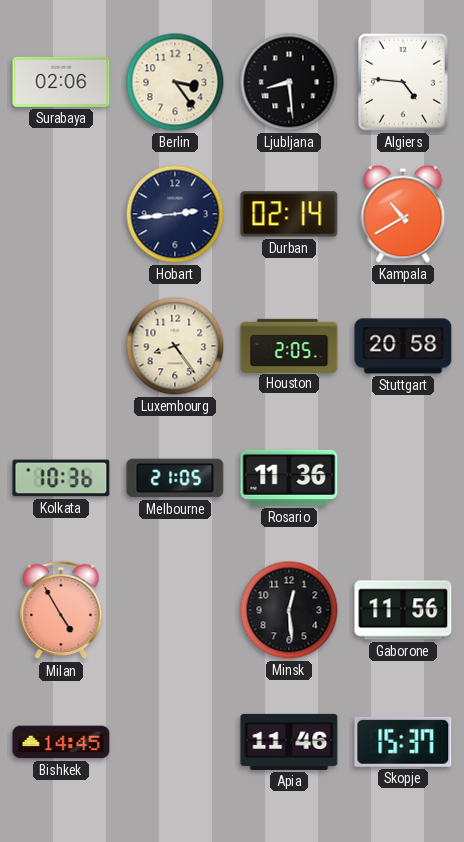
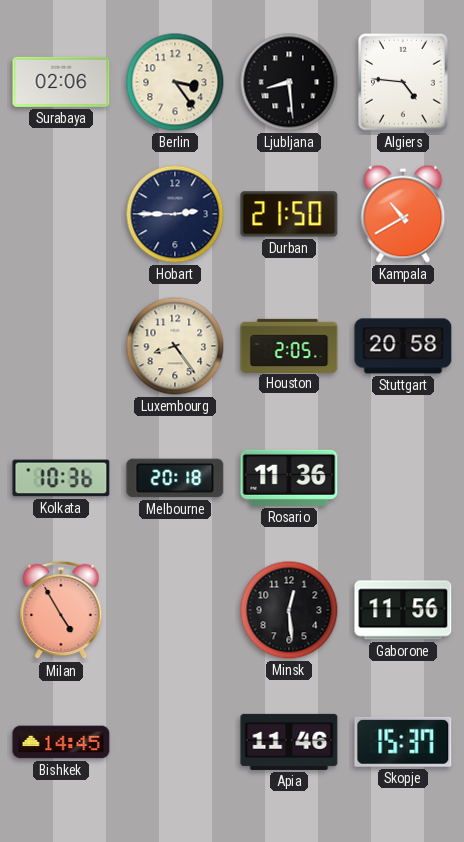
Hobart: 2:44 -> 2:45
Durban: 02:14 -> 21:50
Melbourne: 21:05 -> 20:18
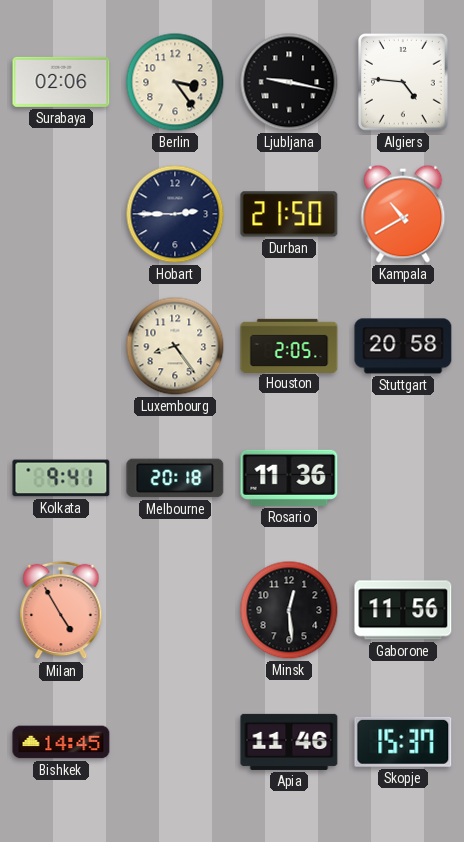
Ljubljana: 8:29 -> 9:17
Kolkata: 10:36 -> 9:41
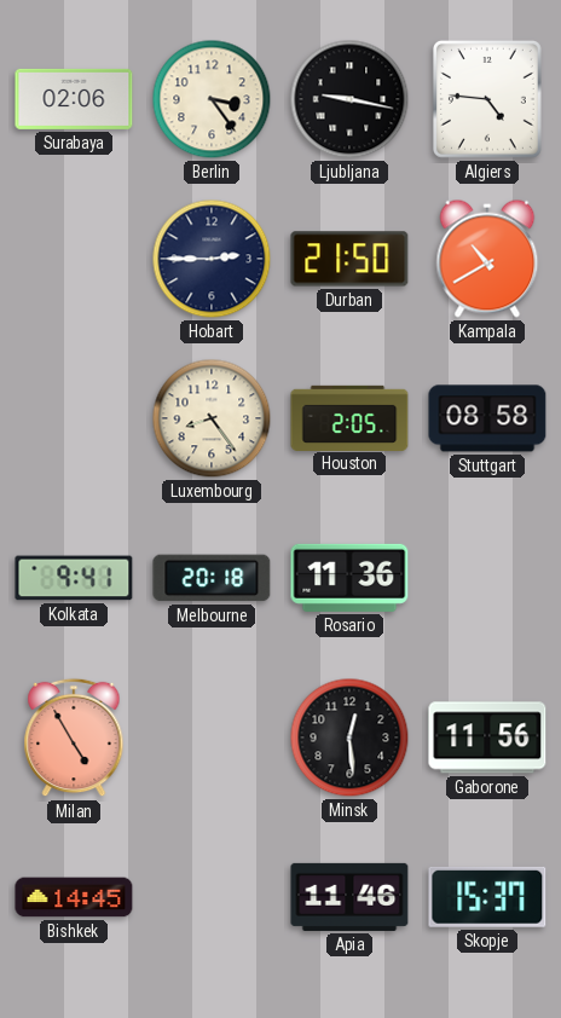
Stuttgart: 20:58 -> 08:58
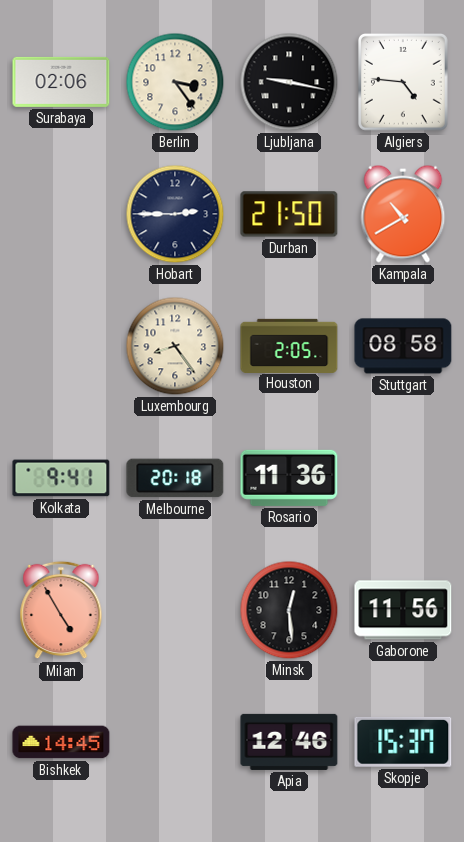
Apia: 11:46 -> 12:46
